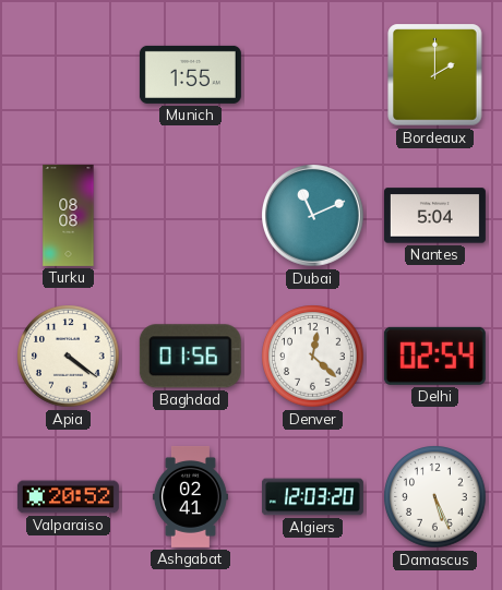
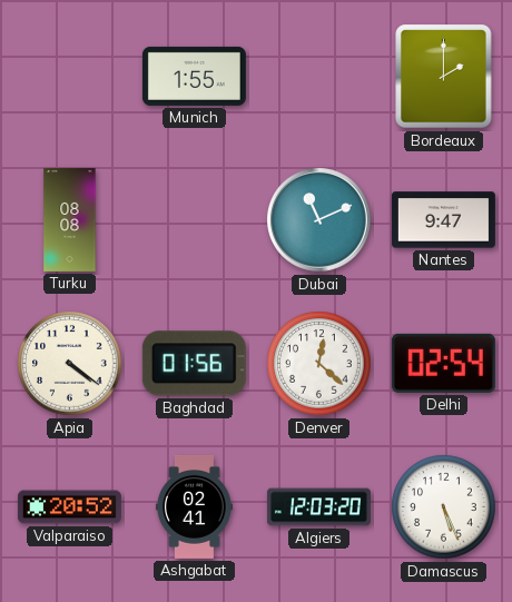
Nantes: 5:04 -> 9:47
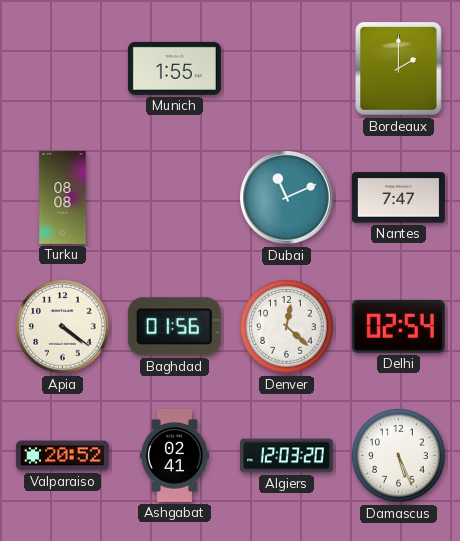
Nantes: 9:47 -> 7:47
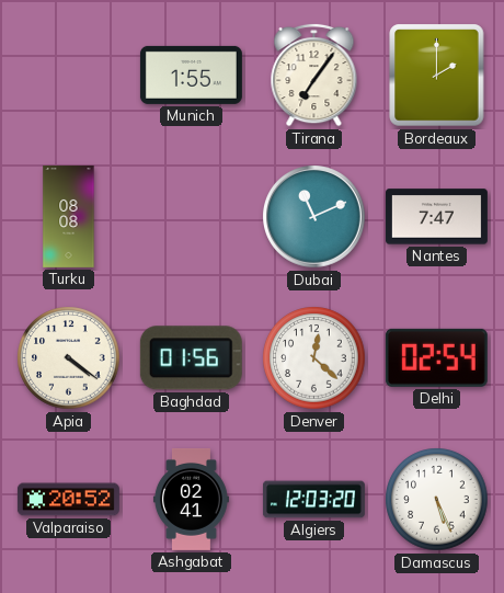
Tirana: none -> 7:06
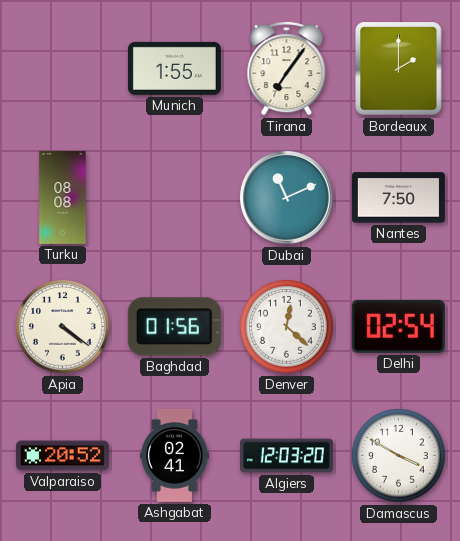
Nantes: 7:47 -> 7:50
Damascus: 5:26 -> 3:50
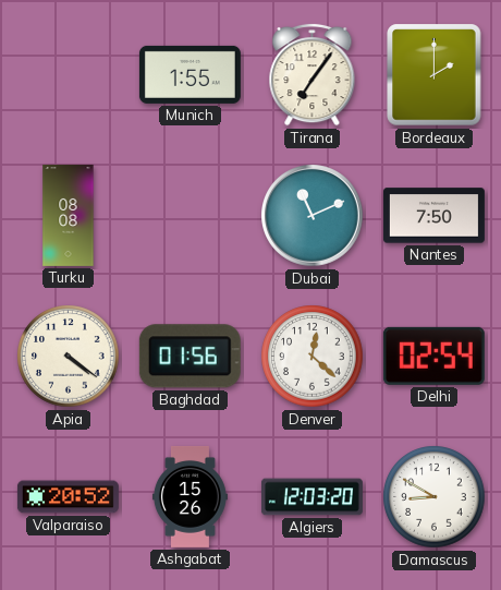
Ashgabat: 02:41 -> 15:26
Damascus: 3:50 -> 8:50
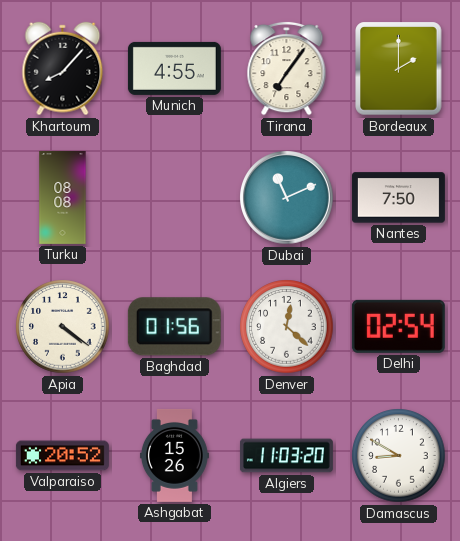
Khartoum: none -> 8:07
Munich: 1:55 -> 4:55
Algiers: 12:03 -> 11:03
